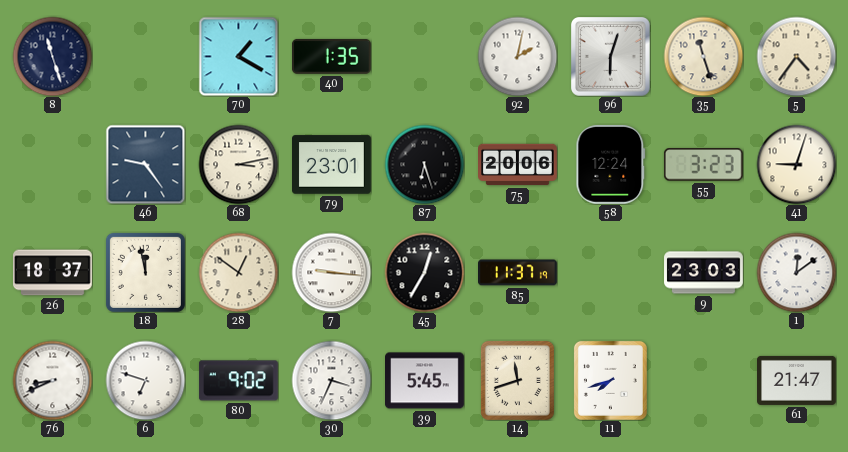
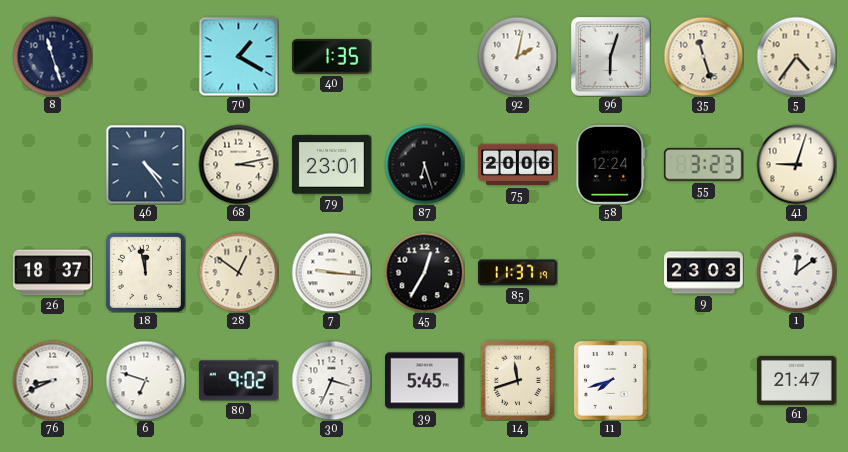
46: 9:24 -> 4:24
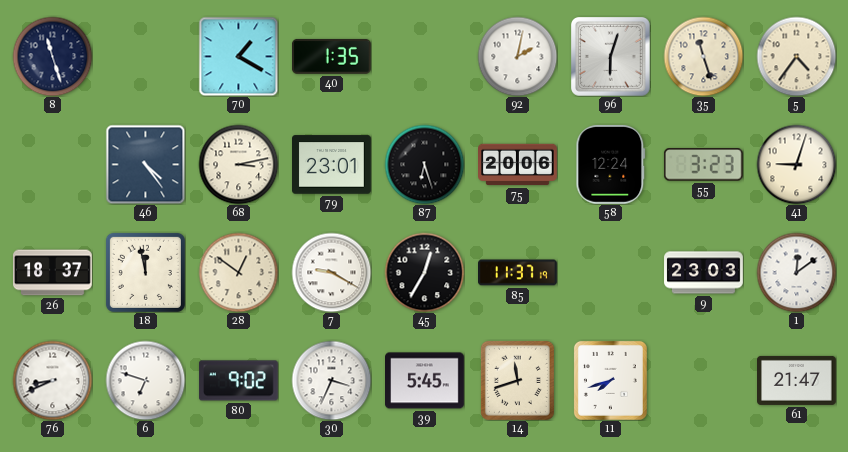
7: 9:16 -> 9:20
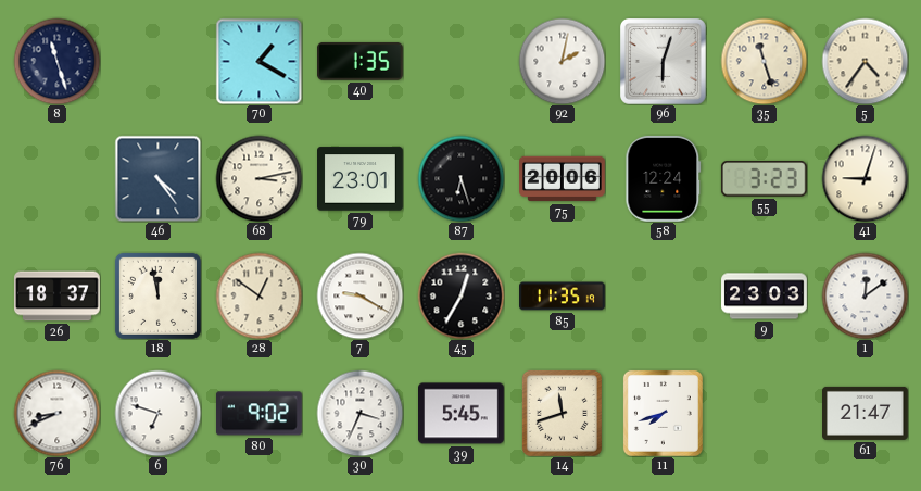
85: 11:37 -> 11:35
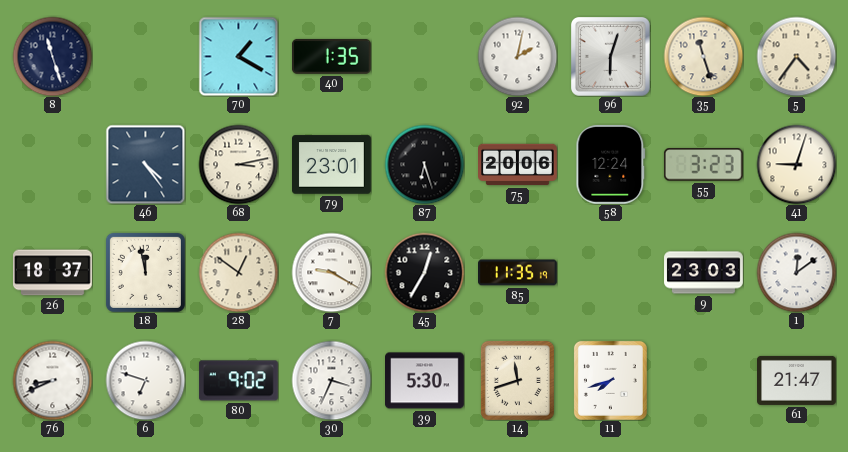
39: 5:45 -> 5:30
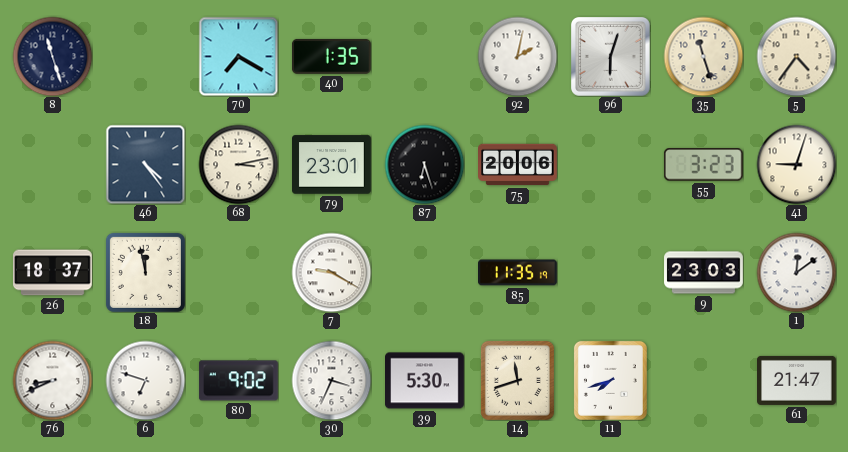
70: 1:20 -> 7:20
58: 12:24 -> none
28: 12:51 -> none
45: 12:35 -> none
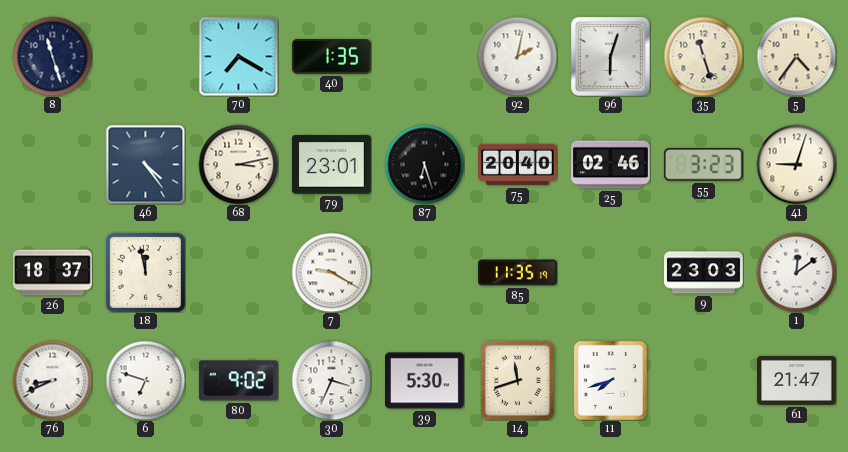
75: 20:06 -> 20:40
25: none -> 02:46
